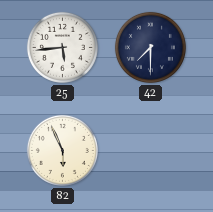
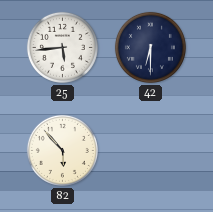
42: 7:30 -> 6:30
82: 5:56 -> 5:53
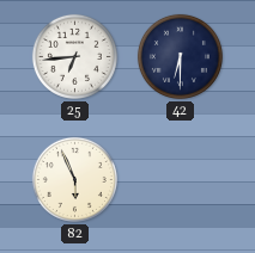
25: 5:44 -> 6:44
82: 5:53 -> 5:56
